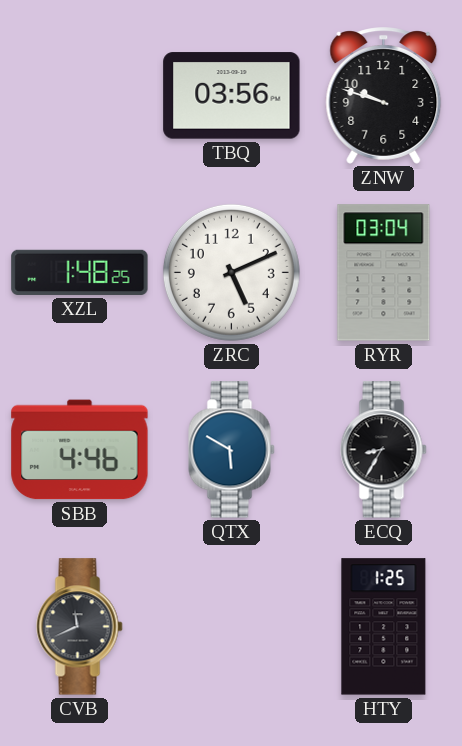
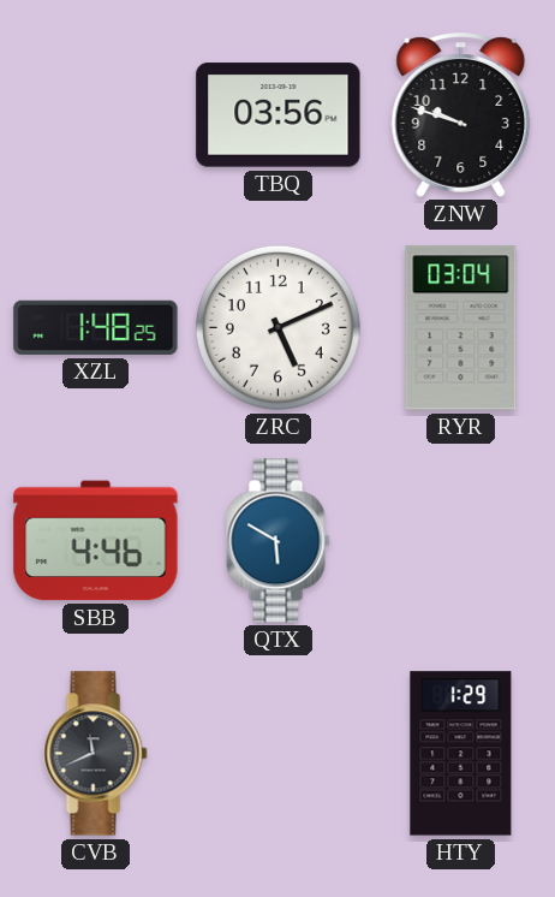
ECQ: 8:35 -> none
HTY: 1:25 -> 1:29
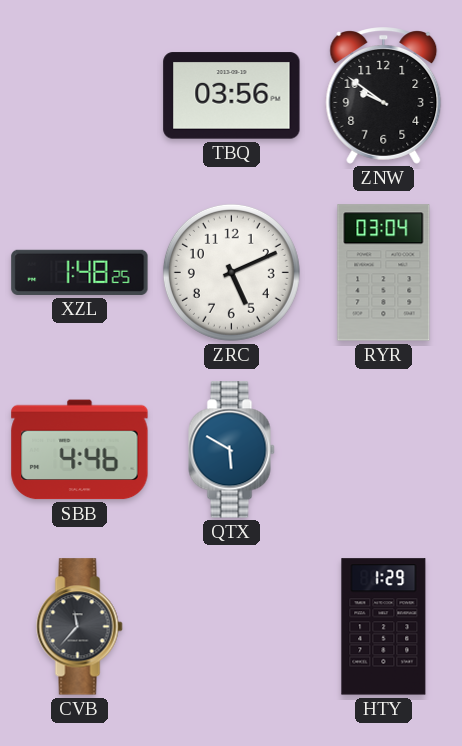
ZNW: 9:48 -> 9:51
CVB: 11:41 -> 11:37
